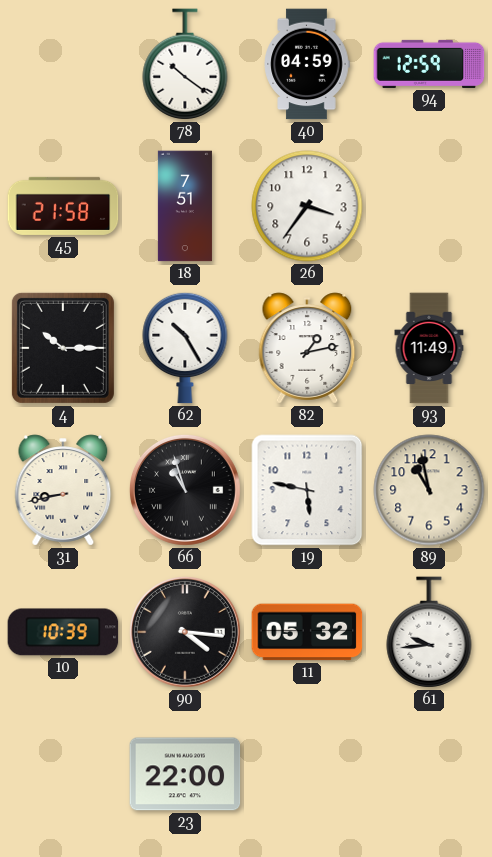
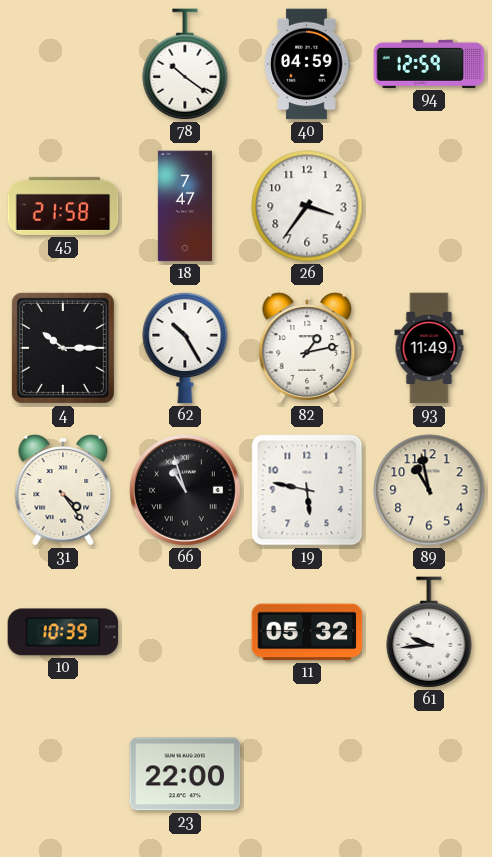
18: 7:51 -> 7:47
31: 8:43 -> 4:24
90: 4:16 -> none
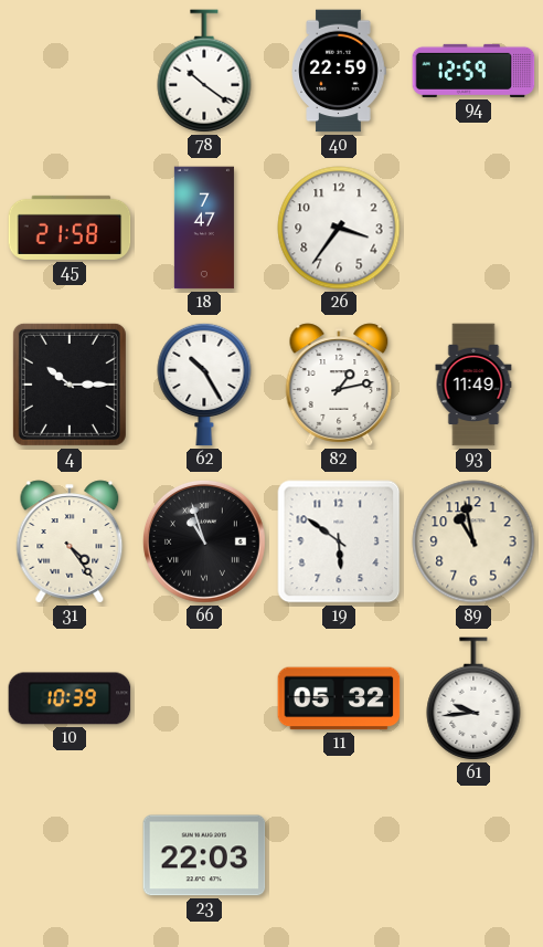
40: 04:59 -> 22:59
19: 5:47 -> 5:51
23: 22:00 -> 22:03
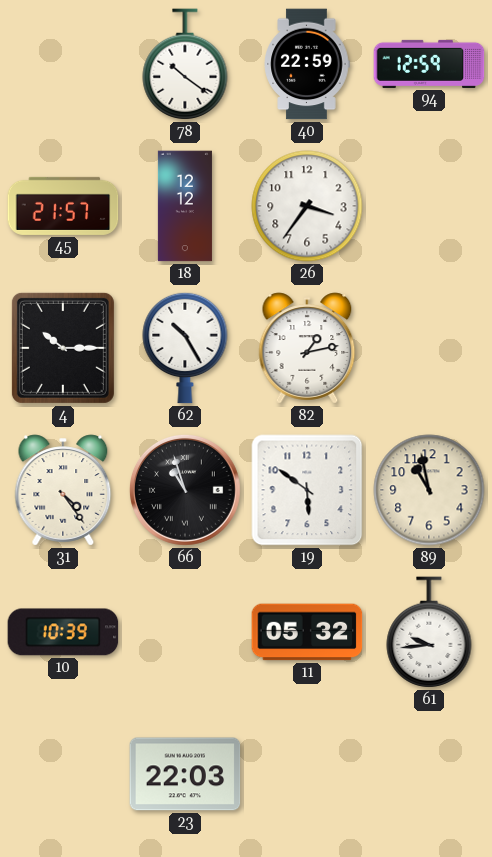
45: 21:58 -> 21:57
18: 7:47 -> 12:12
93: 11:49 -> none
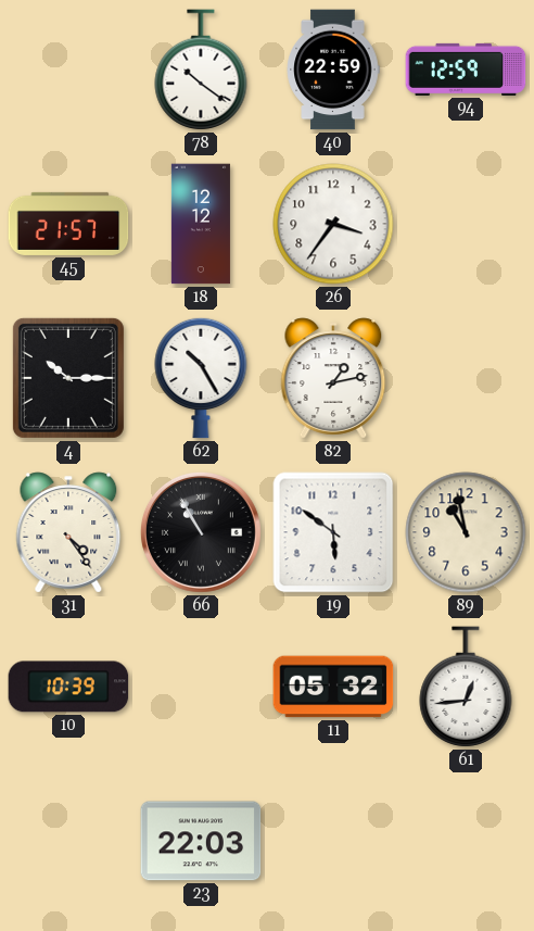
66: 10:57 -> 10:55
61: 9:44 -> 12:44
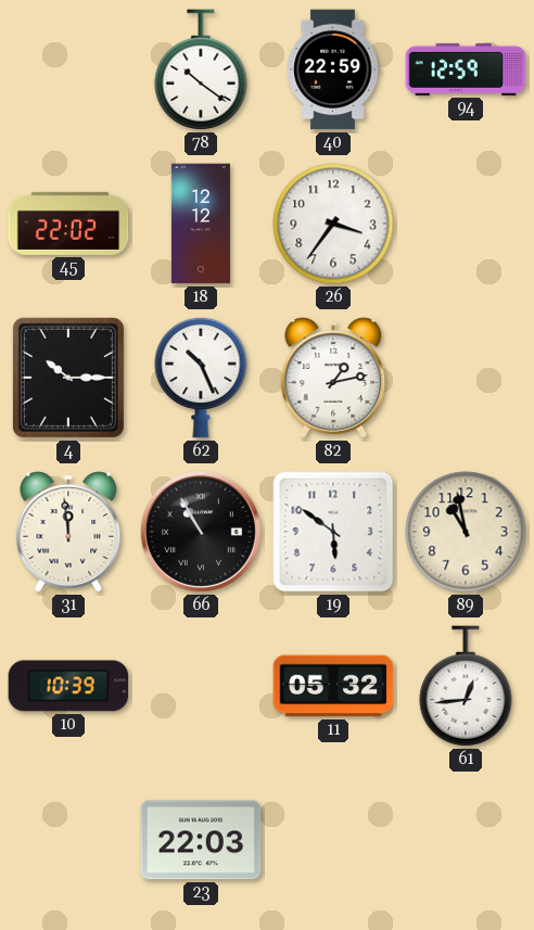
45: 21:57 -> 22:02
62: 10:25 -> 10:26
31: 4:24 -> 11:59
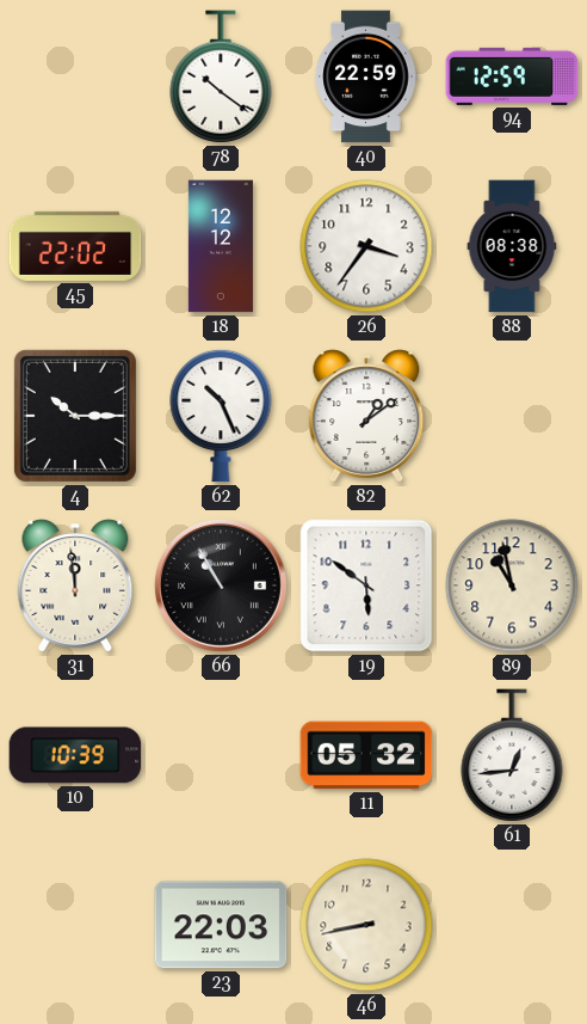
88: none -> 08:38
82: 1:13 -> 1:09
46: none -> 8:43
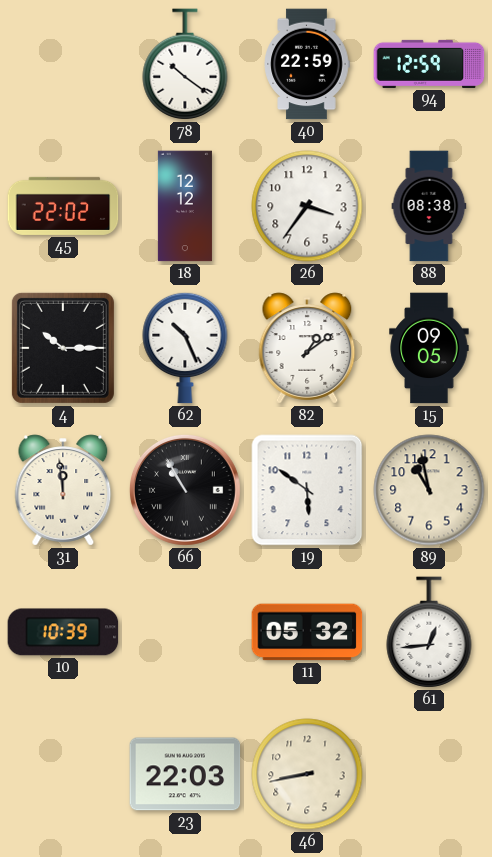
15: none -> 09:05
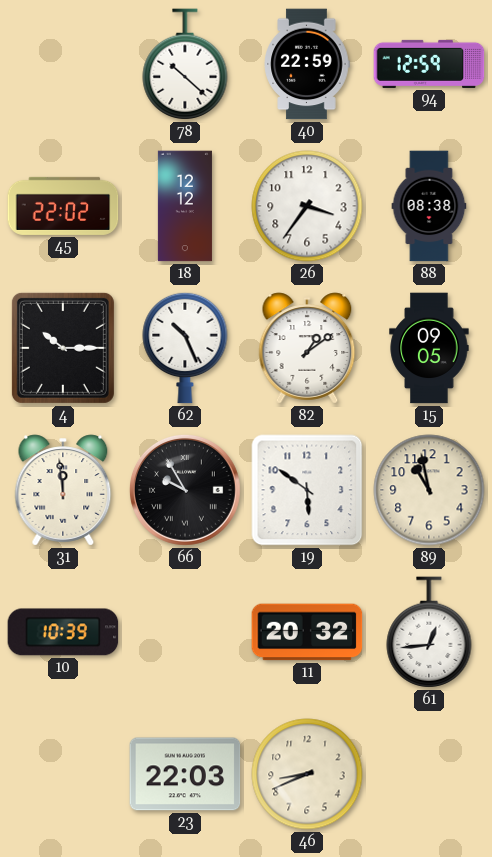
78: 10:21 -> 10:22
66: 10:55 -> 9:55
11: 05:32 -> 20:32
46: 8:43 -> 8:41
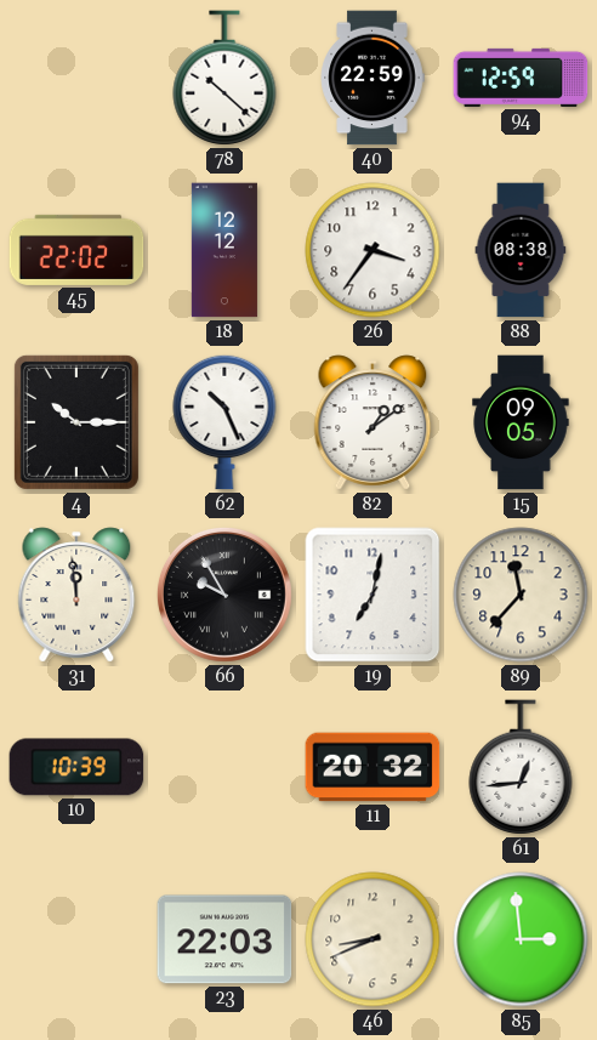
19: 5:51 -> 7:02
89: 10:58 -> 11:37
85: none -> 2:59
